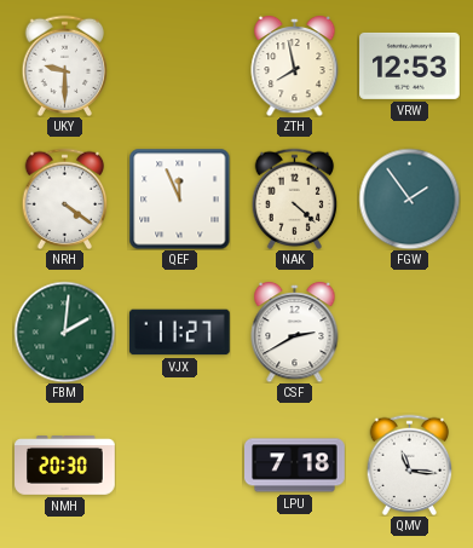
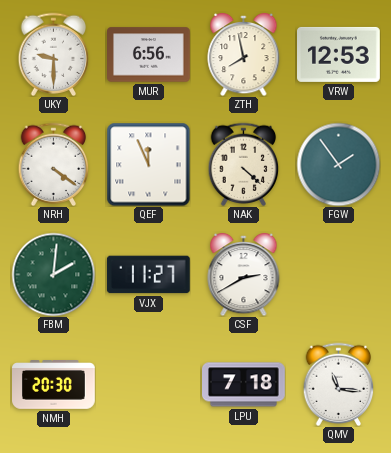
MUR: none -> 6:56
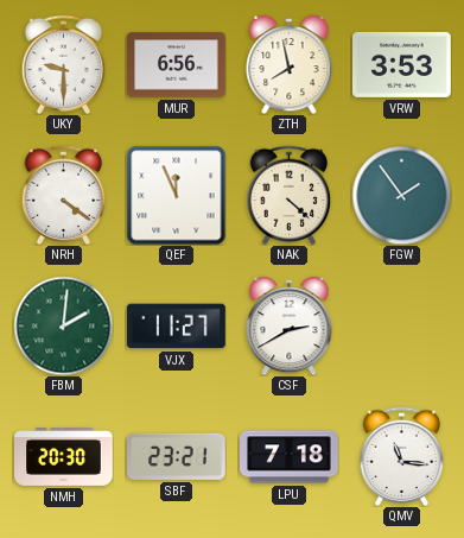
VRW: 12:53 -> 3:53
SBF: none -> 23:21
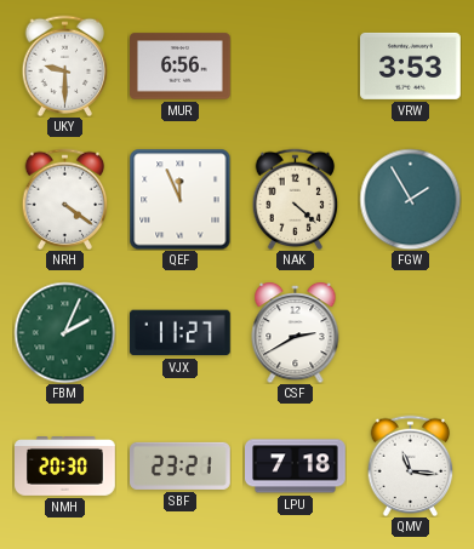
ZTH: 7:58 -> none
FGW: 1:54 -> 1:55
FBM: 2:01 -> 2:04
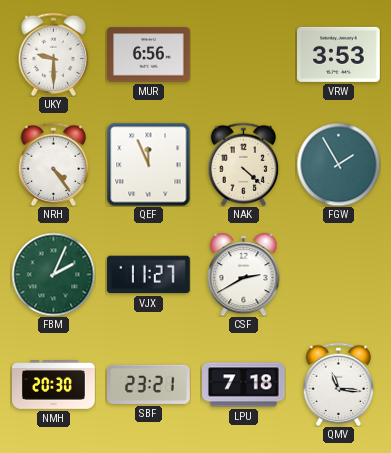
NRH: 4:21 -> 4:24
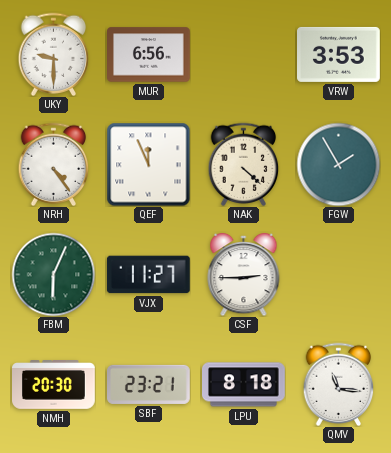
FBM: 2:04 -> 6:04
CSF: 2:40 -> 2:45
LPU: 7:18 -> 8:18
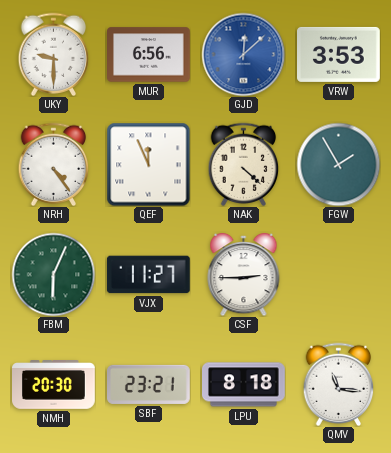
GJD: none -> 12:08
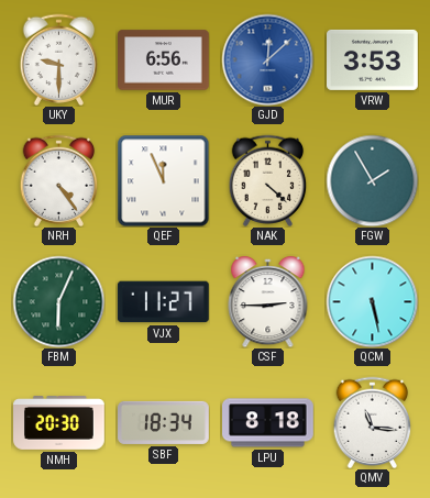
QCM: none -> 5:28
SBF: 23:21 -> 18:34
